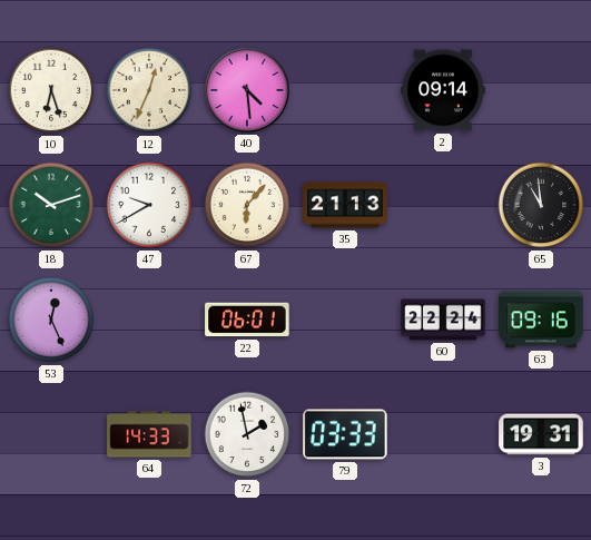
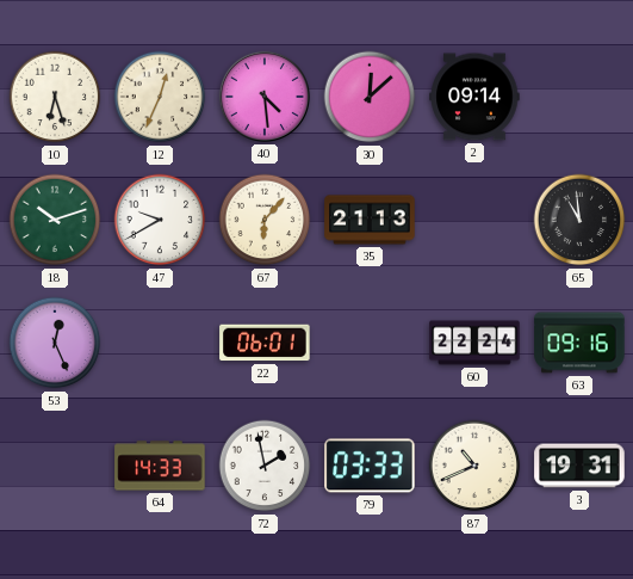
30: none -> 12:08
87: none -> 10:41
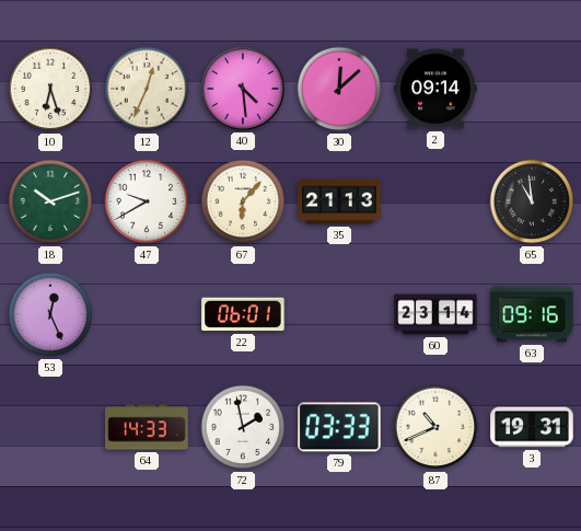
60: 22:24 -> 23:14
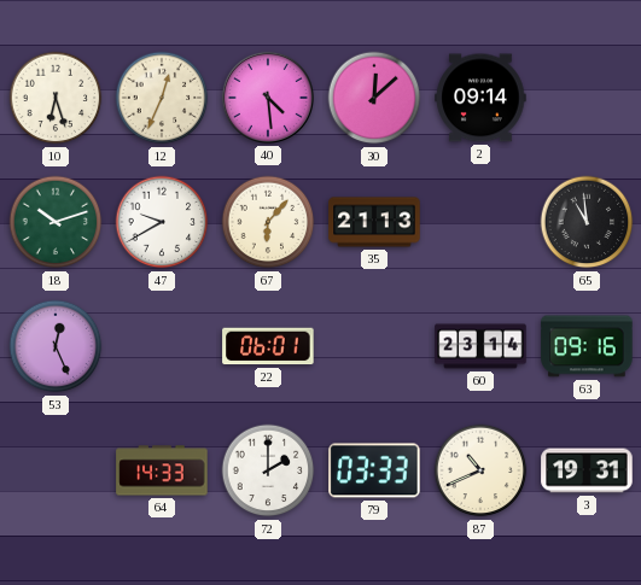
72: 1:58 -> 2:00
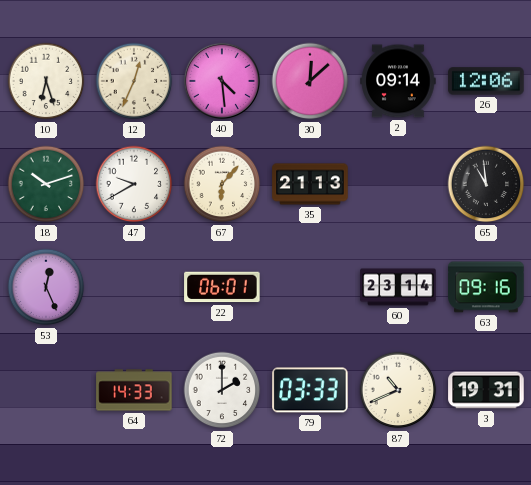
26: none -> 12:06
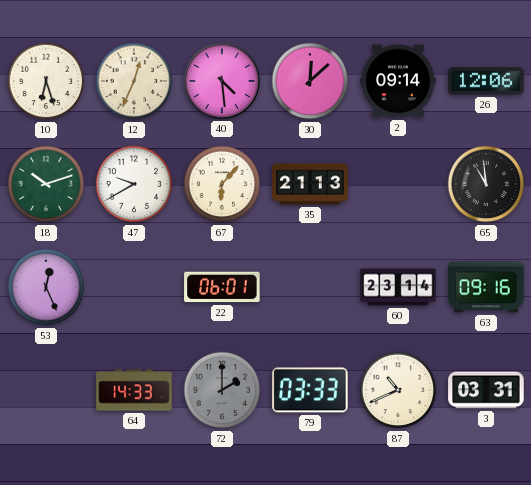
72 dial: white -> grey
3: 19:31 -> 03:31
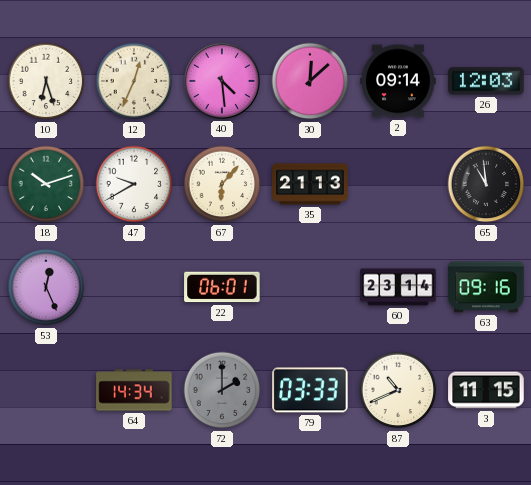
26: 12:06 -> 12:03
64: 14:33 -> 14:34
3: 03:31 -> 11:15
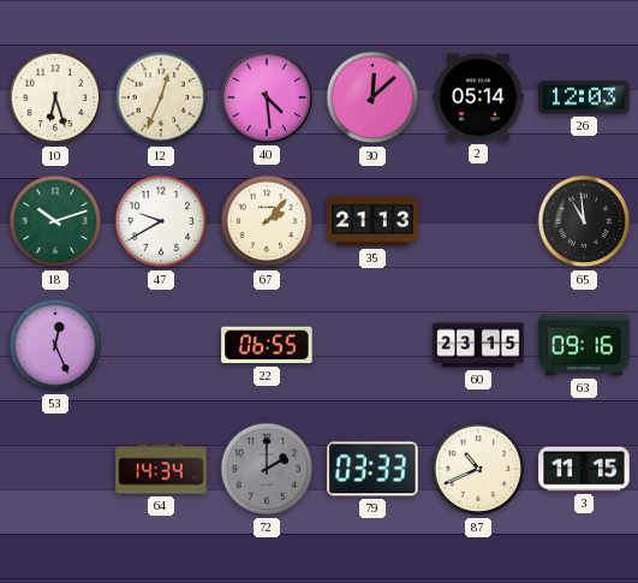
2: 09:14 -> 05:14
67: 6:07 -> 2:07
22: 06:01 -> 06:55
60: 23:14 -> 23:15
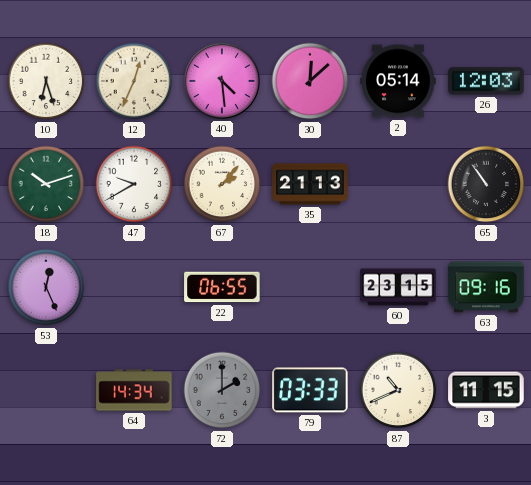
65: 10:59 -> 10:54
